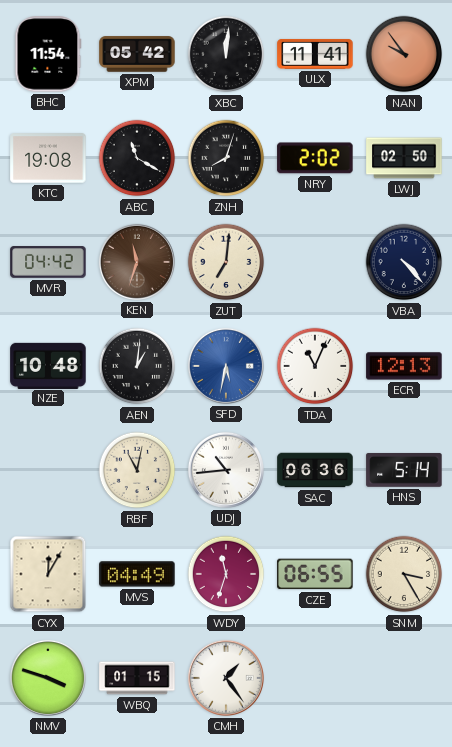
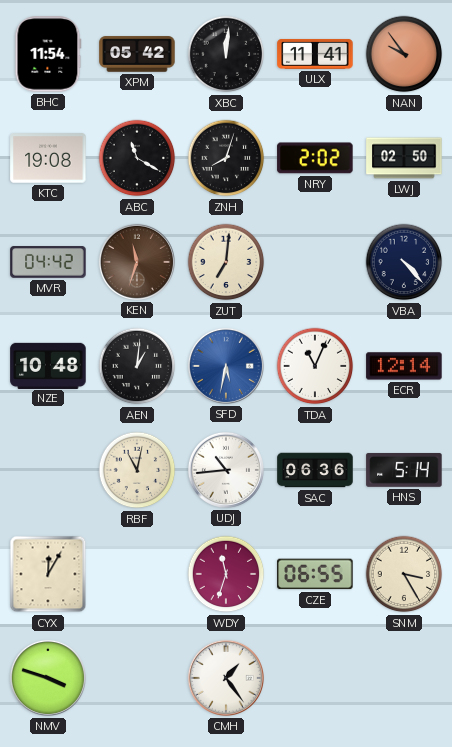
ECR: 12:13 -> 12:14
MVS: 04:49 -> none
WBQ: 01:15 -> none
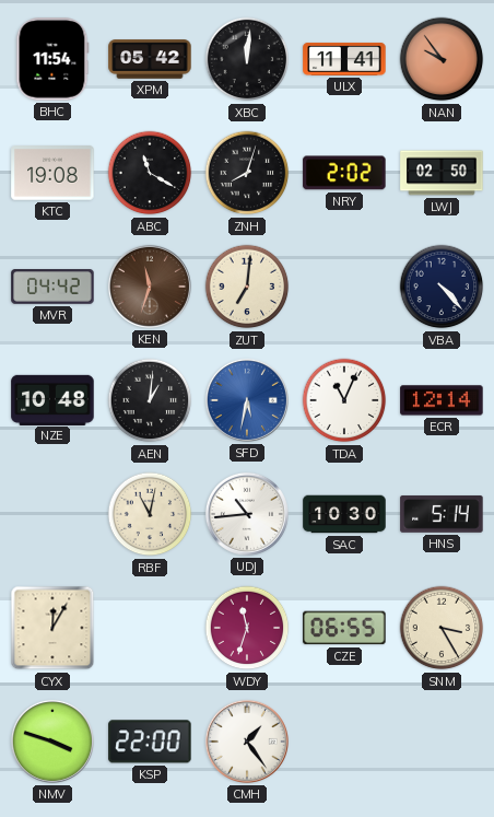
SAC: 06:36 -> 10:30
KSP: none -> 22:00
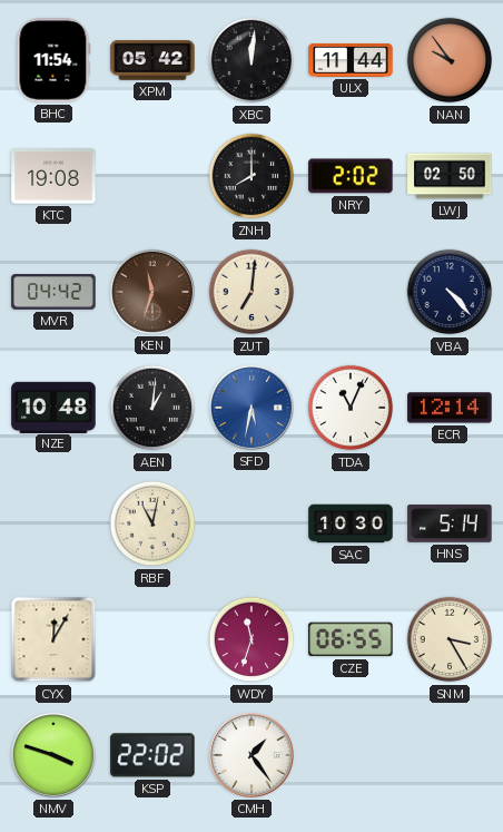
ULX: 11:41 -> 11:44
ABC: 11:20 -> none
ZNH: 8:03 -> 8:00
UDJ: 10:44 -> none
KSP: 22:00 -> 22:02
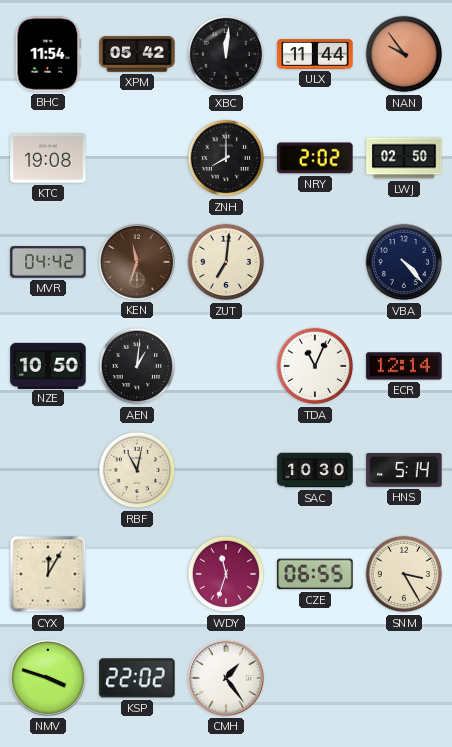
NZE: 10:48 -> 10:50
SFD: 5:32 -> none
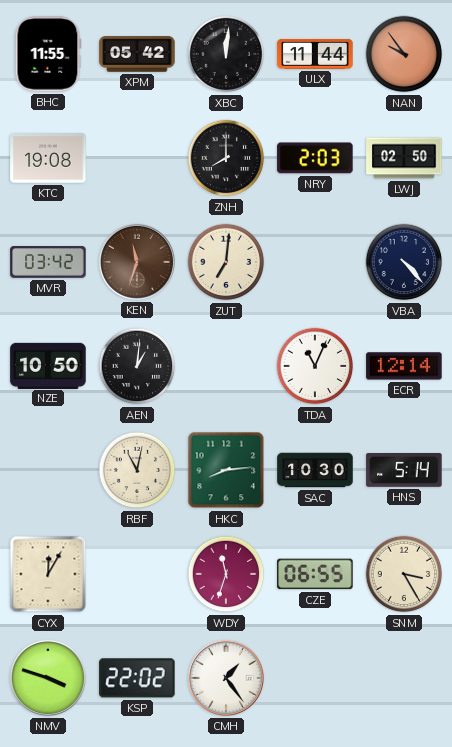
BHC: 11:54 -> 11:55
NRY: 2:02 -> 2:03
MVR: 04:42 -> 03:42
HKC: none -> 8:14
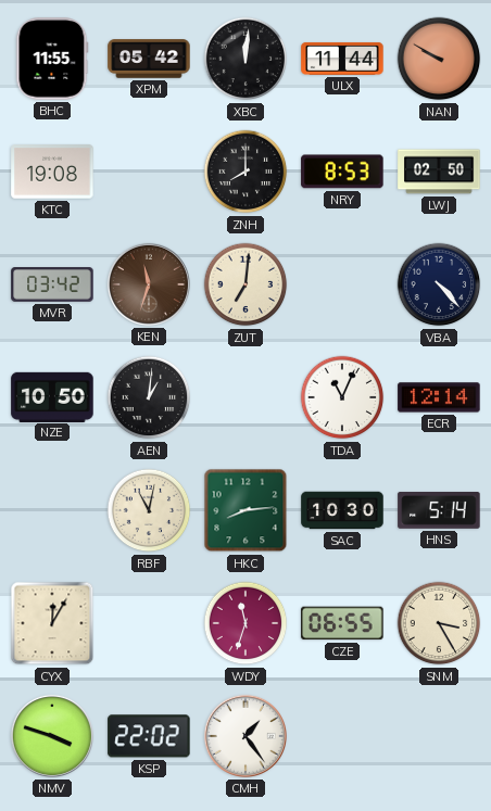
NAN: 9:54 -> 9:50
NRY: 2:03 -> 8:53
